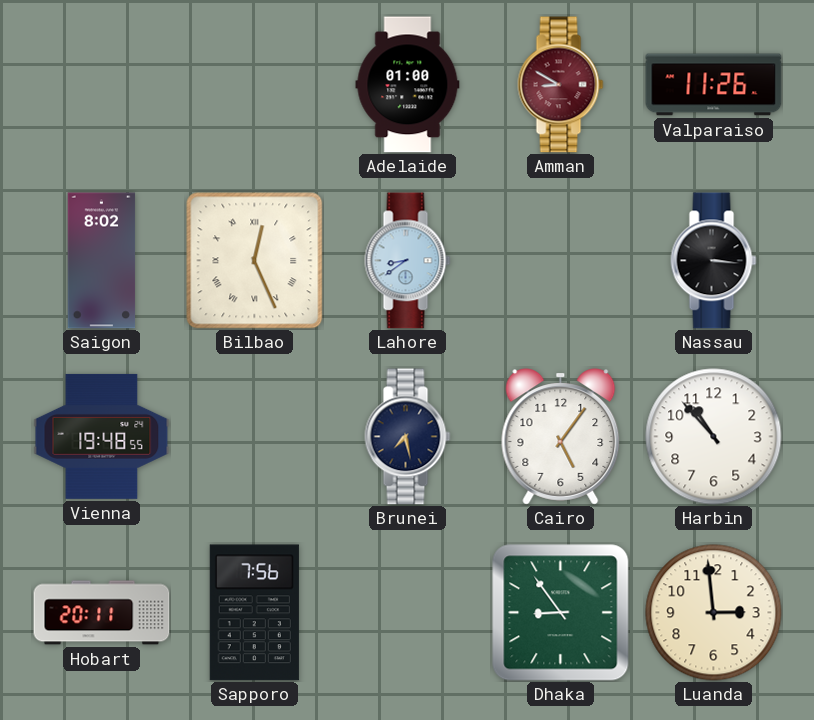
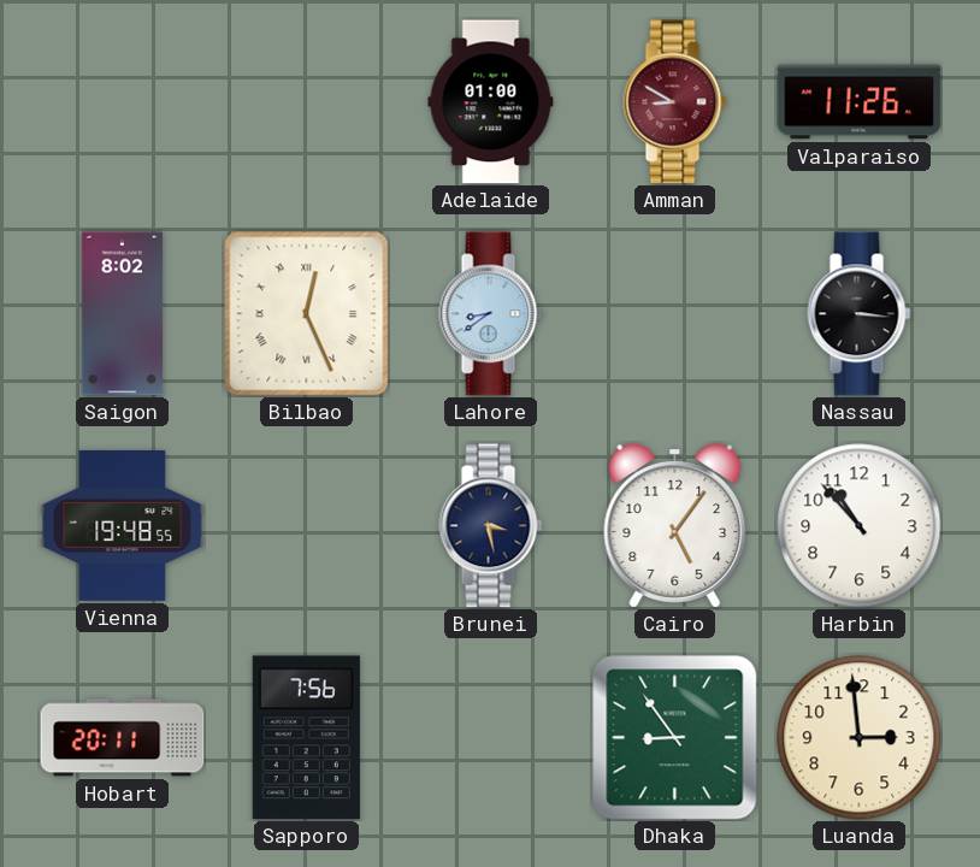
Brunei: 7:28 -> 3:28
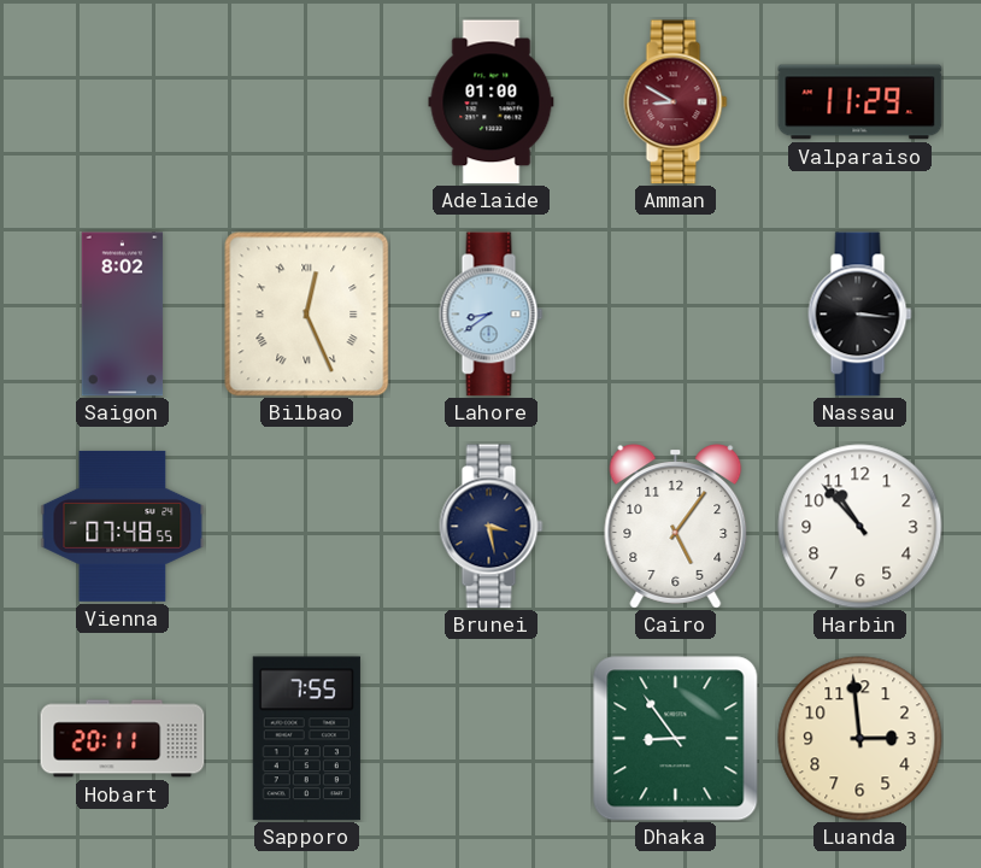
Valparaiso: 11:26 -> 11:29
Vienna: 19:48 -> 07:48
Sapporo: 7:56 -> 7:55
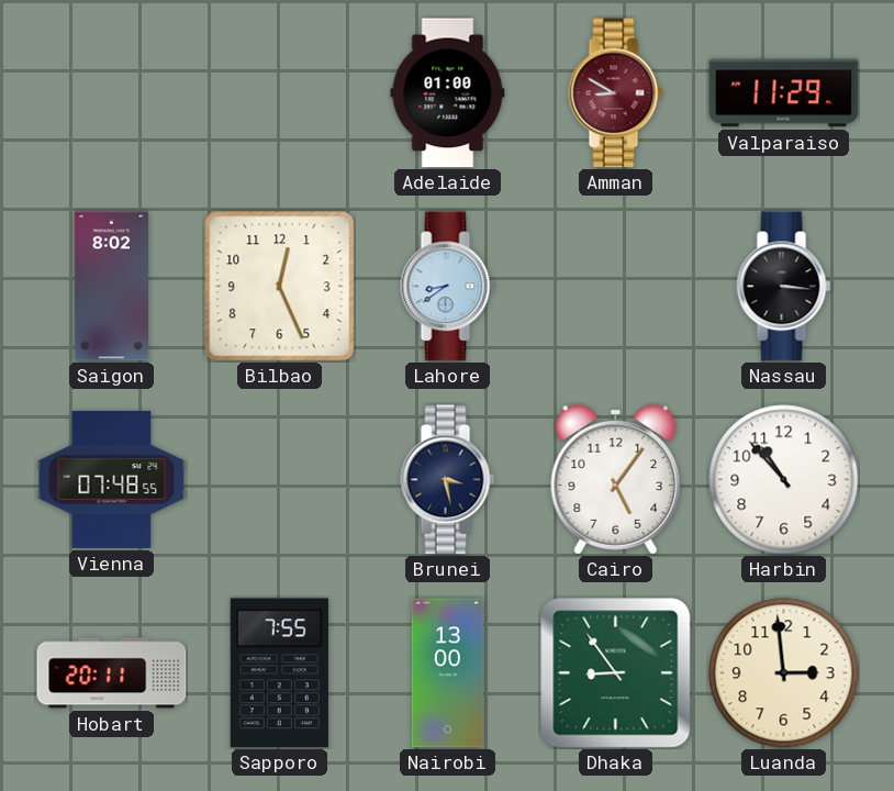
Bilbao numerals: Roman -> Arabic
Nairobi: none -> 13:00
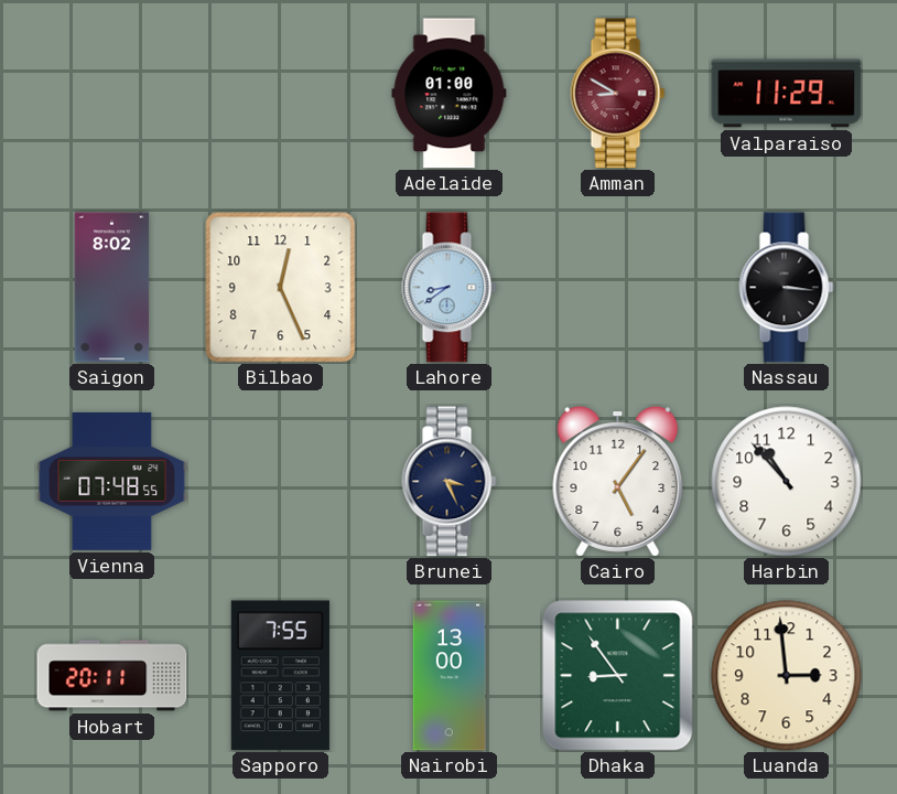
Brunei: 3:28 -> 3:26
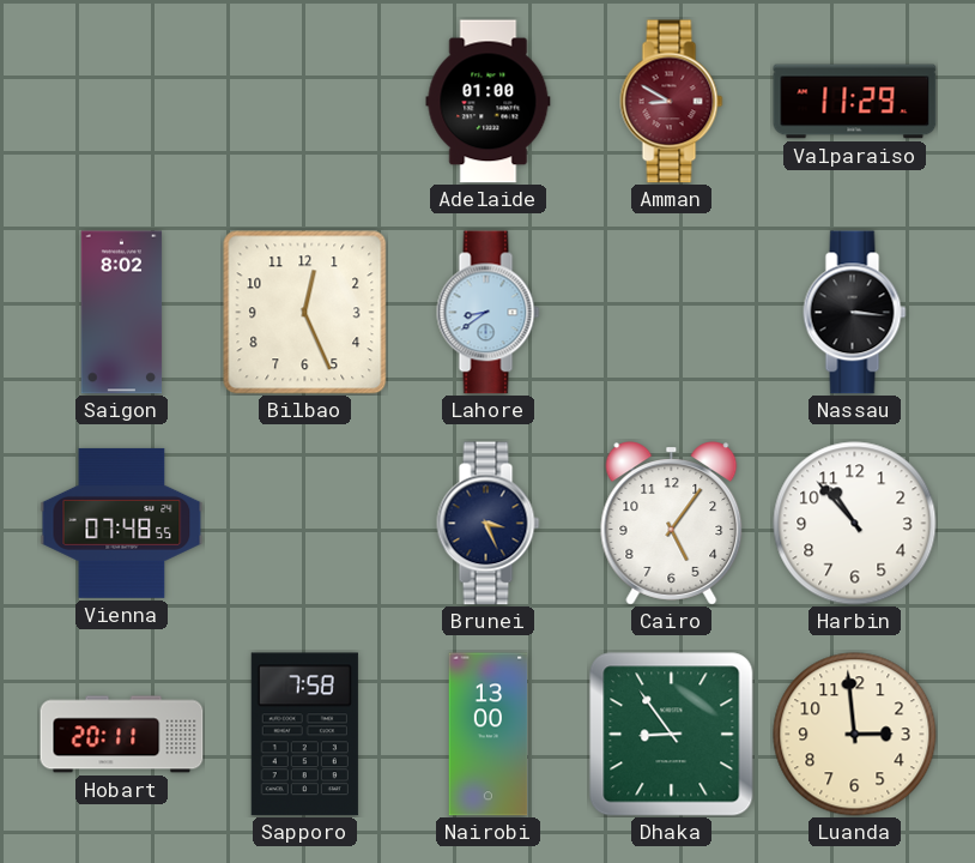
Sapporo: 7:55 -> 7:58
